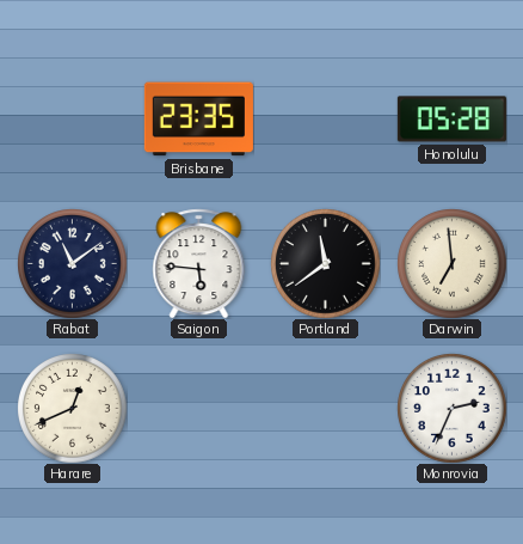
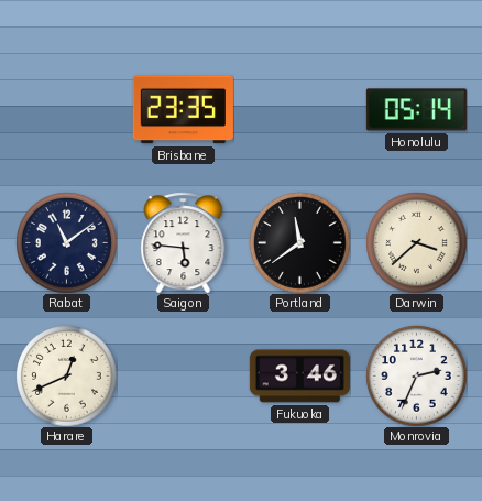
Honolulu: 05:28 -> 05:14
Darwin: 6:59 -> 3:38
Fukuoka: none -> 3:46
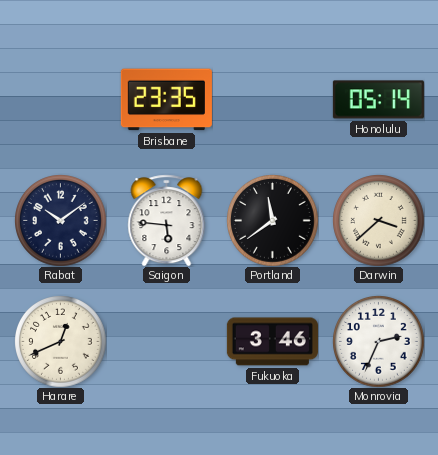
Rabat: 11:09 -> 10:09
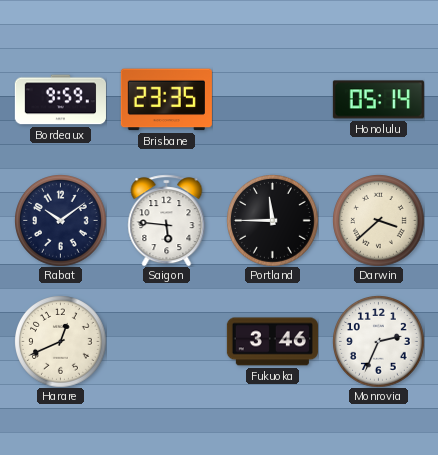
Bordeaux: none -> 9:59
Portland: 11:39 -> 11:45
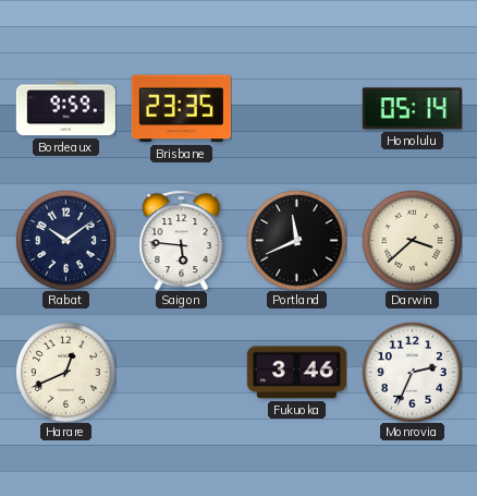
Portland: 11:45 -> 11:41
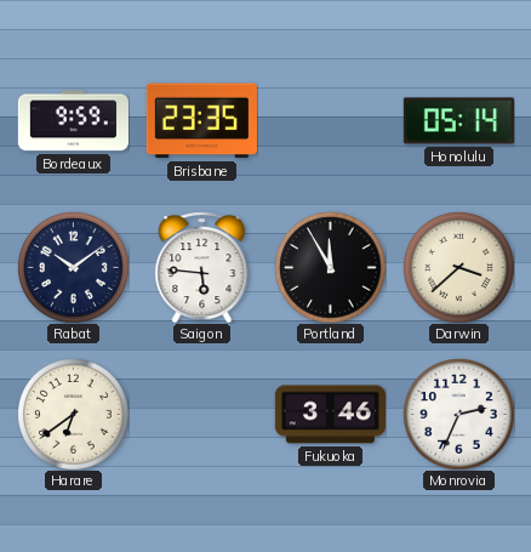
Portland: 11:41 -> 11:55
Harare: 12:41 -> 6:39
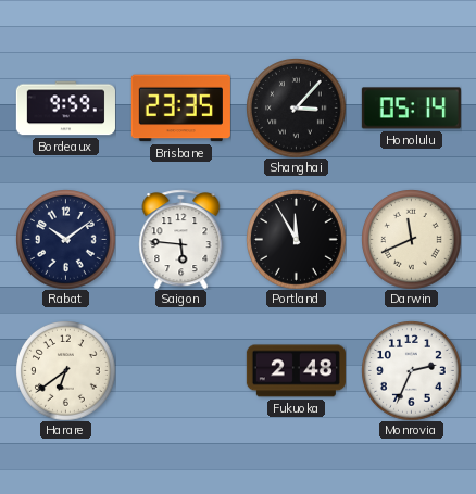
Shanghai: none -> 3:07
Darwin: 3:38 -> 11:41
Fukuoka: 3:46 -> 2:48
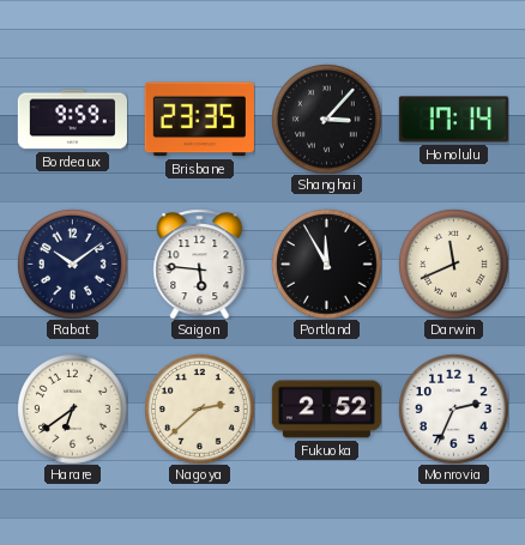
Honolulu: 05:14 -> 17:14
Nagoya: none -> 2:38
Fukuoka: 2:48 -> 2:52
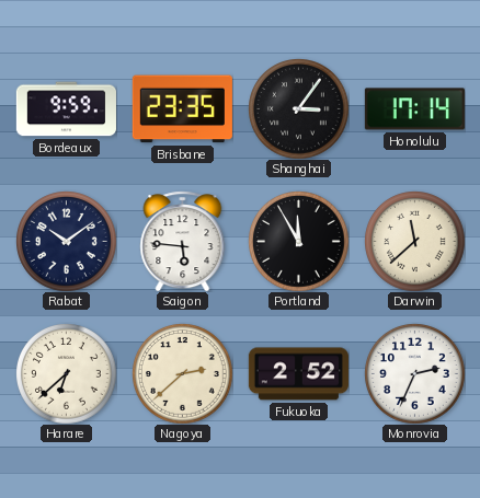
Shanghai: 3:07 -> 3:06
Darwin: 11:41 -> 11:38
Harare: 6:39 -> 6:38
